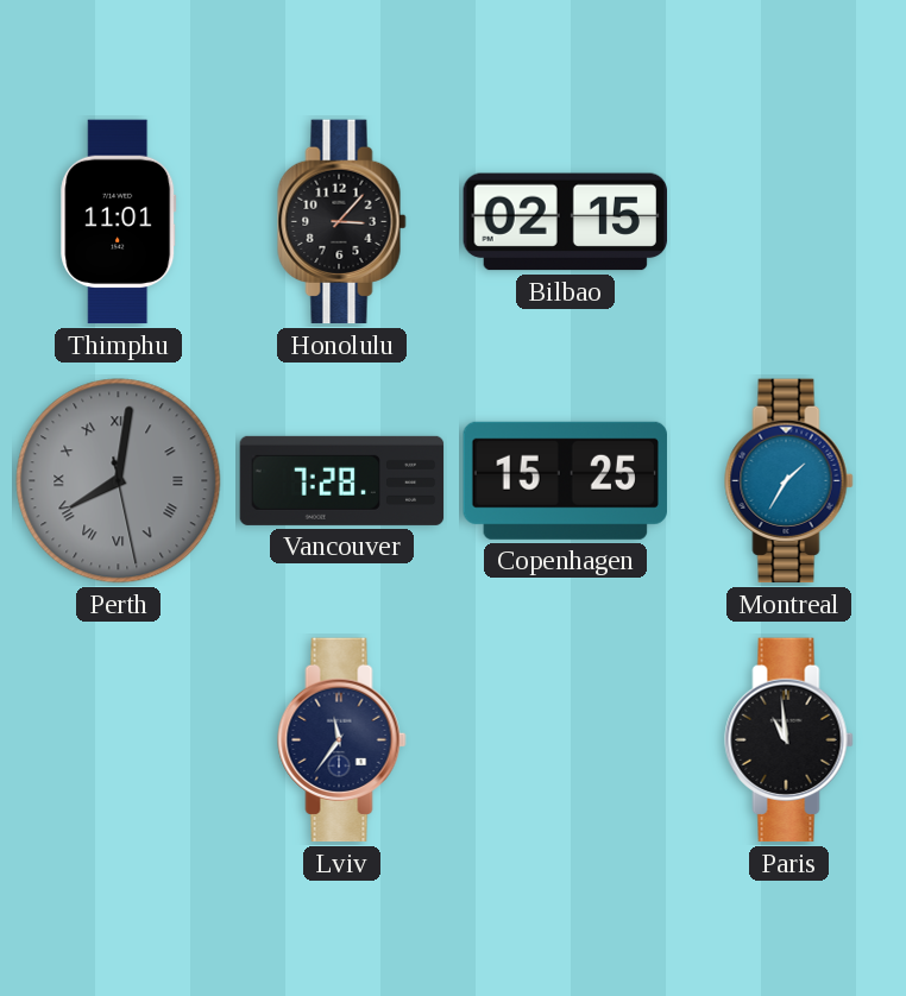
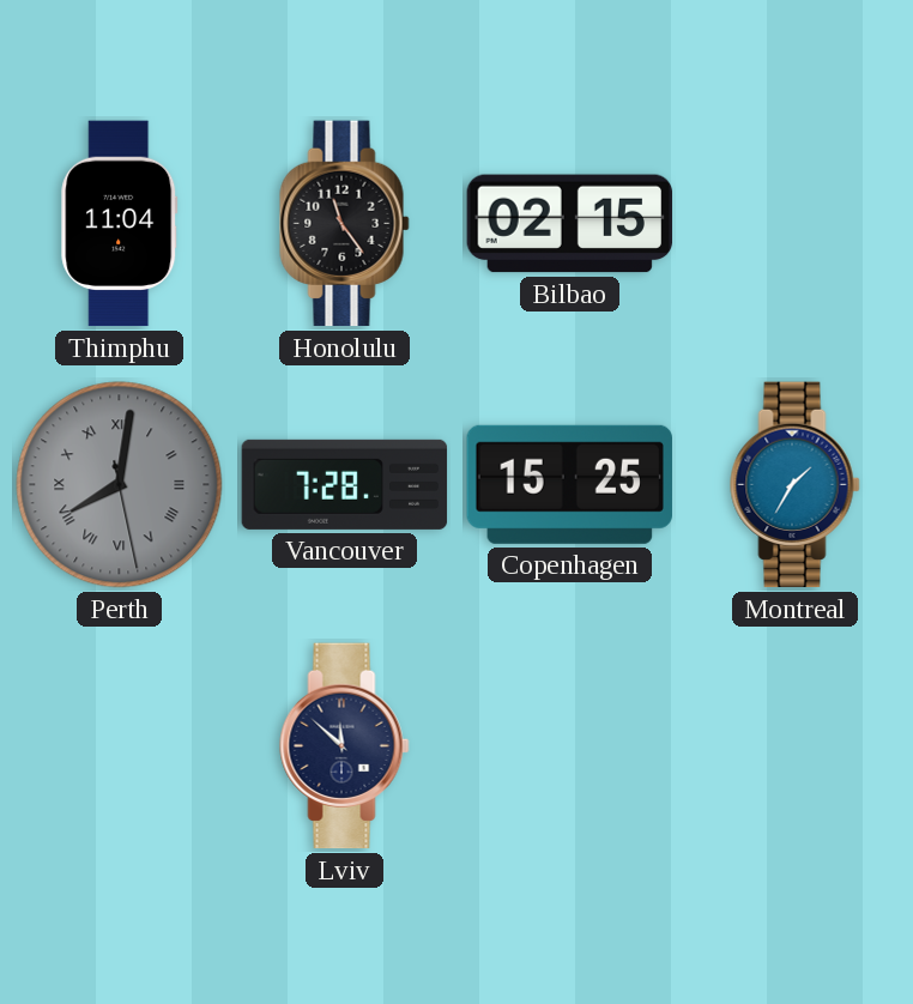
Thimphu: 11:01 -> 11:04
Honolulu: 3:07 -> 11:24
Lviv: 11:36 -> 11:52
Paris: 10:59 -> none
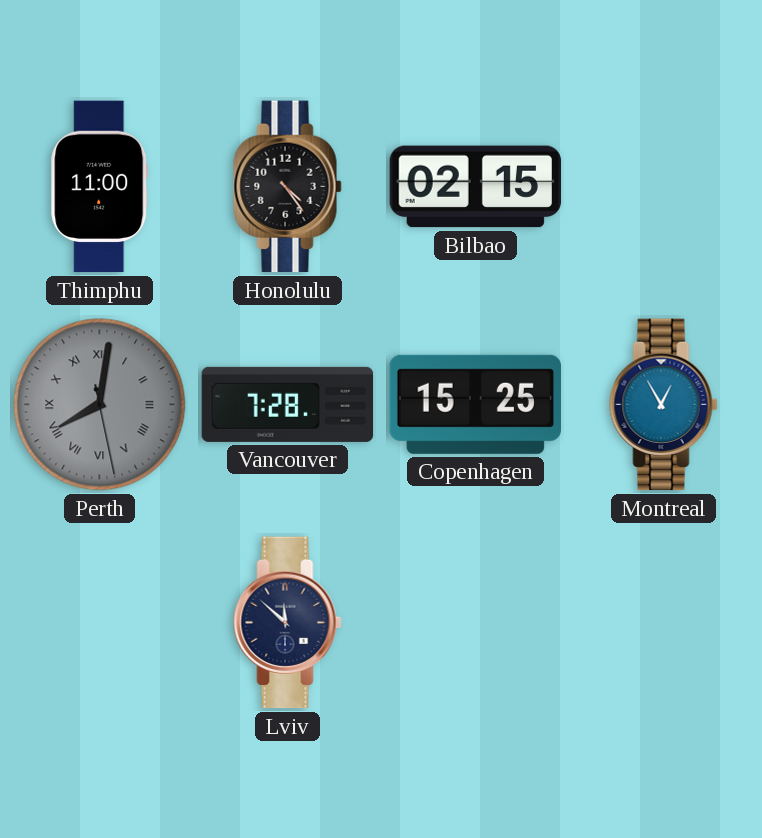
Thimphu: 11:04 -> 11:00
Honolulu: 11:24 -> 4:24
Montreal: 1:35 -> 12:55
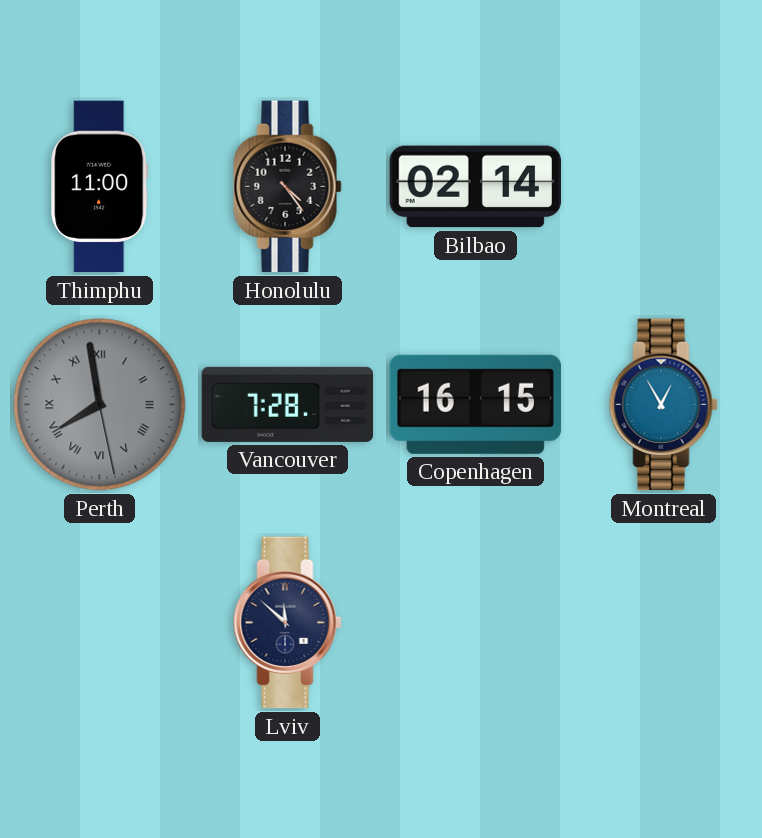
Bilbao: 02:15 -> 02:14
Perth: 8:01 -> 7:58
Copenhagen: 15:25 -> 16:15
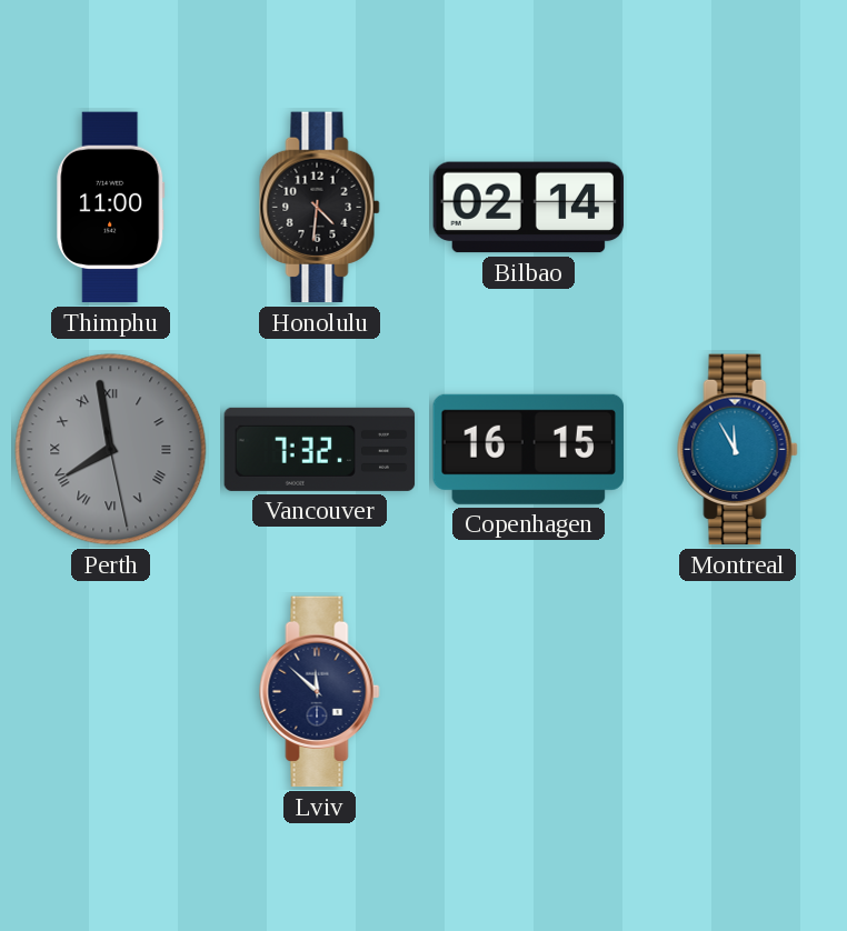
Honolulu: 4:24 -> 4:31
Vancouver: 7:28 -> 7:32
Montreal: 12:55 -> 11:55
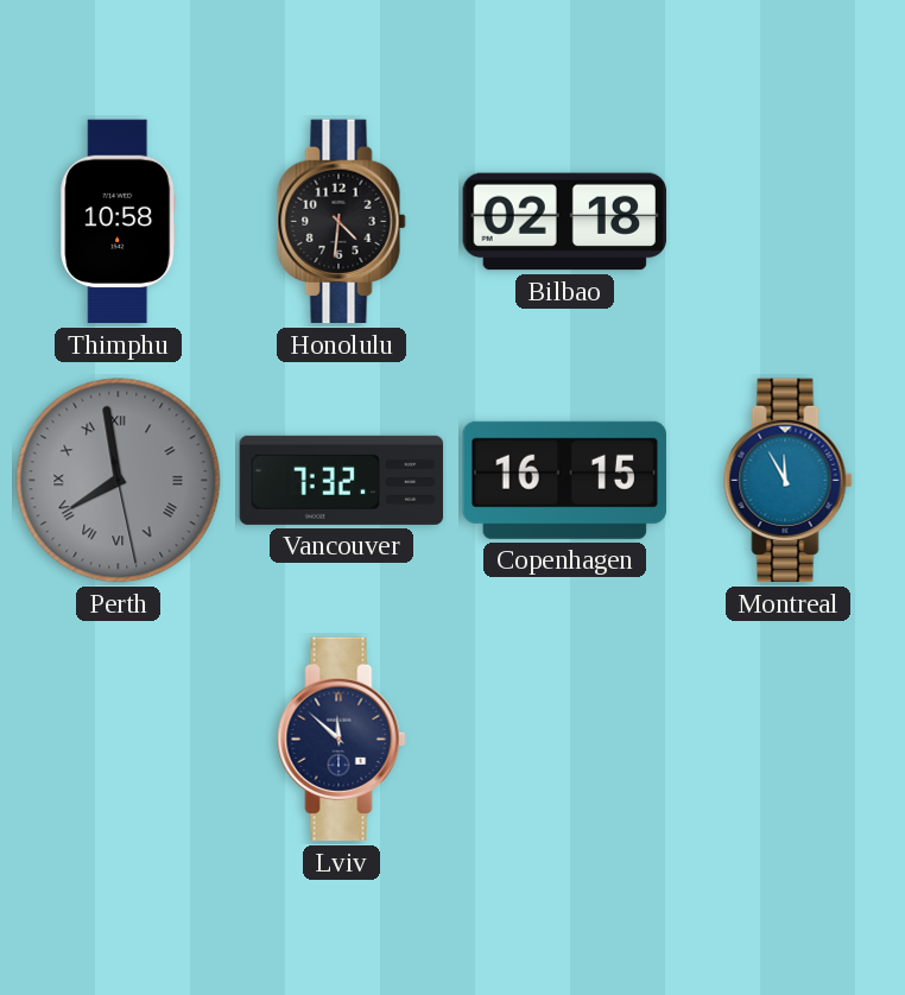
Thimphu: 11:00 -> 10:58
Bilbao: 02:14 -> 02:18
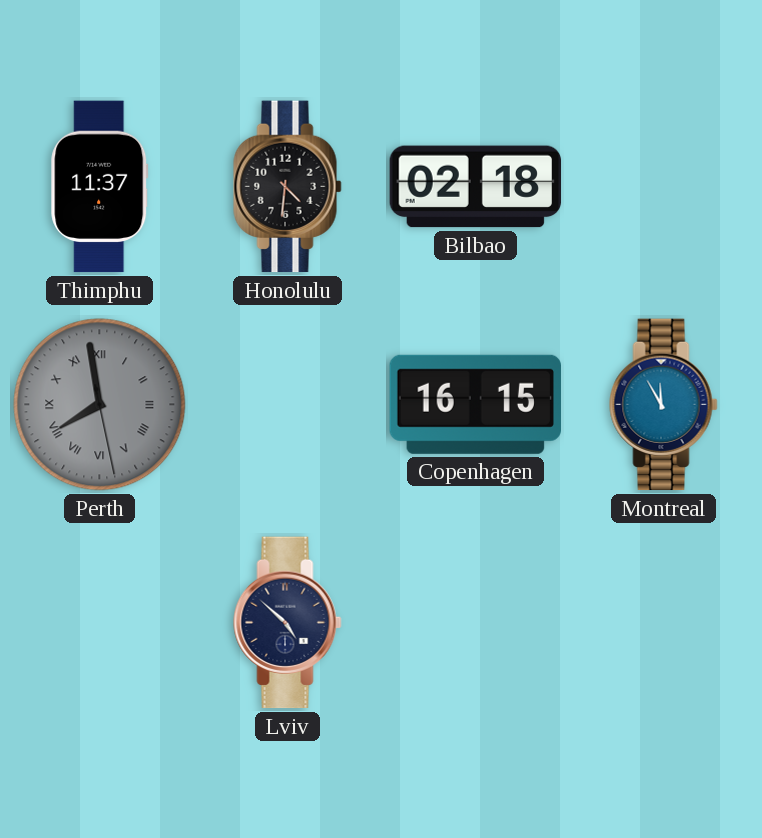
Thimphu: 10:58 -> 11:37
Vancouver: 7:32 -> none
Lviv: 11:52 -> 4:52
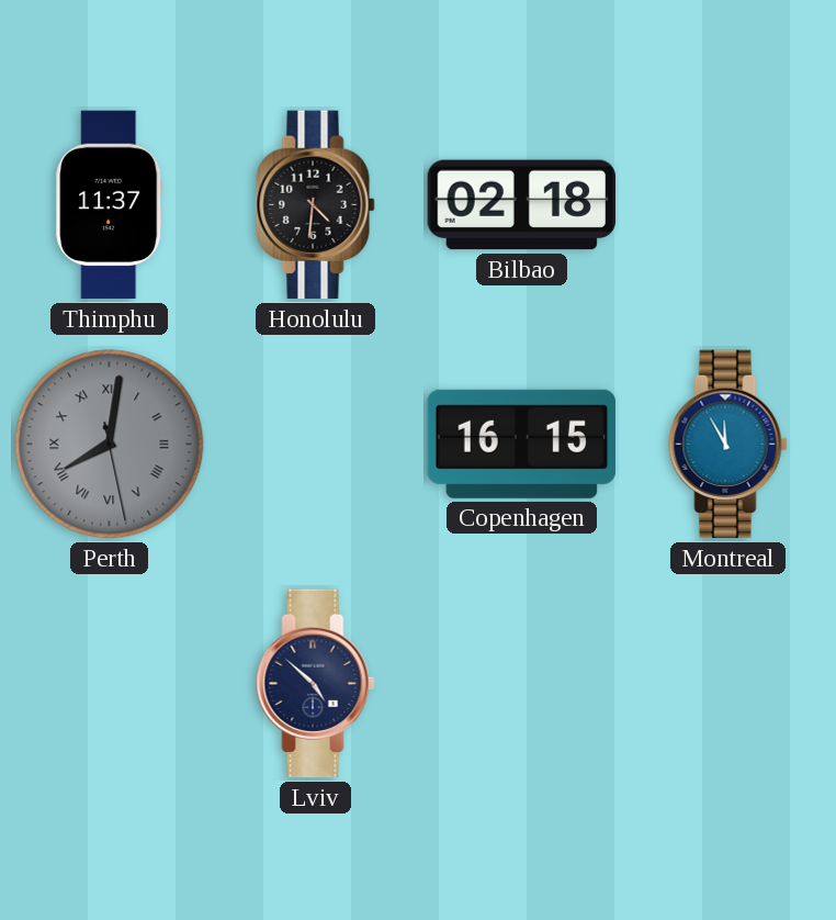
Perth: 7:58 -> 8:01
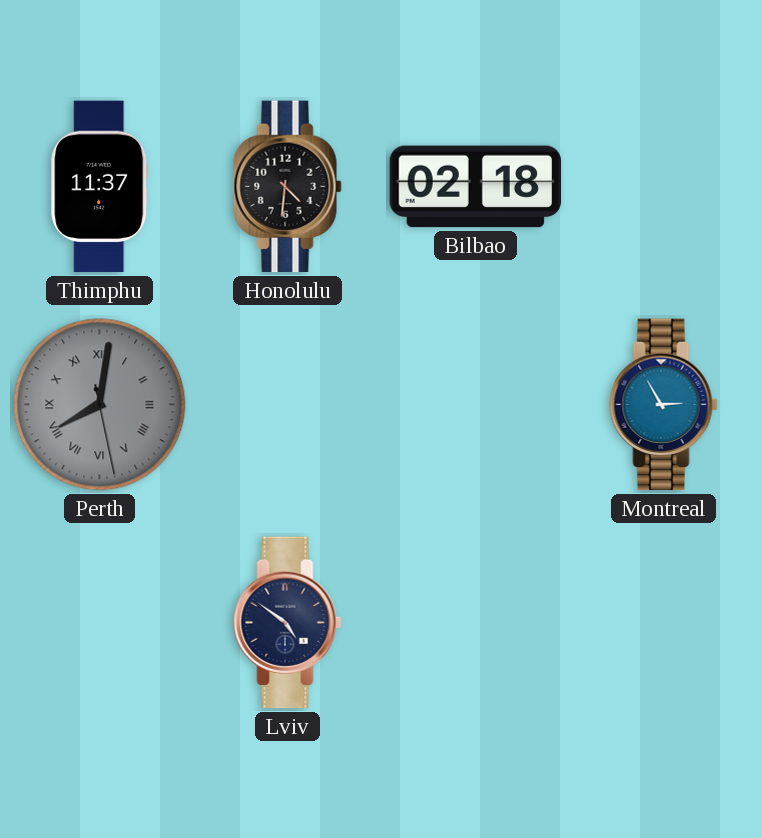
Copenhagen: 16:15 -> none
Montreal: 11:55 -> 2:55
Lviv: 4:52 -> 4:51
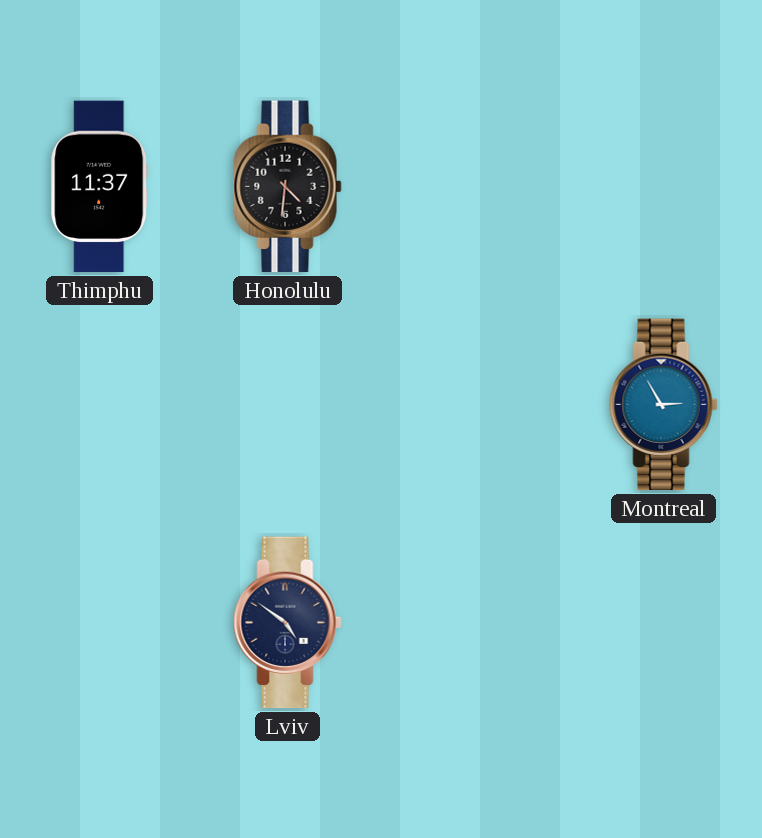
Bilbao: 02:18 -> none
Perth: 8:01 -> none
